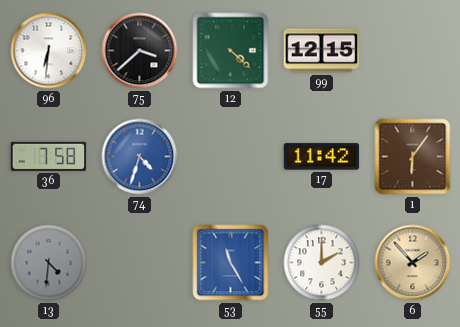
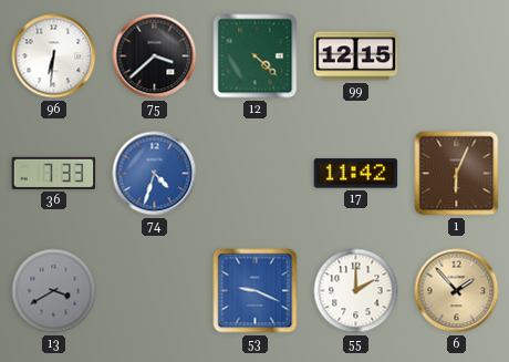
36: 7:58 -> 7:33
1: 6:06 -> 6:04
13: 4:31 -> 3:40
53: 11:25 -> 9:19
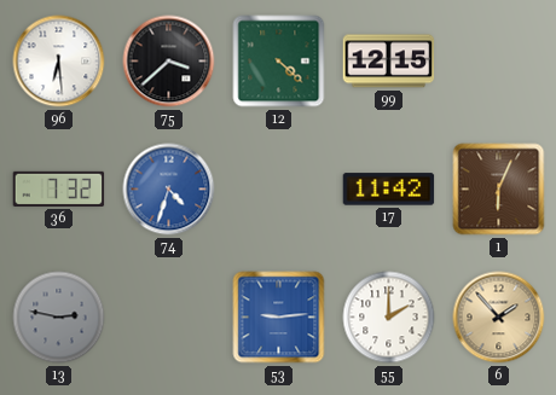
96: 6:31 -> 6:29
36: 7:33 -> 7:32
13: 3:40 -> 2:47
53: 9:19 -> 9:14
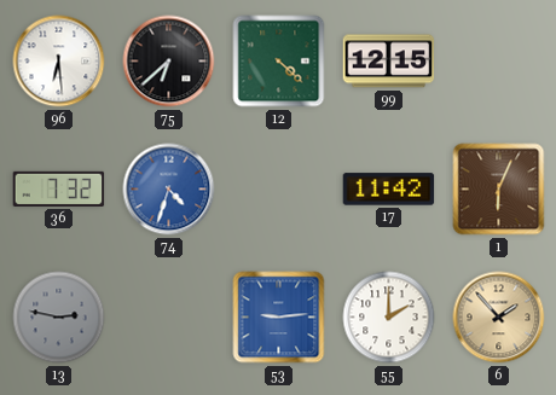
75: 3:38 -> 6:38
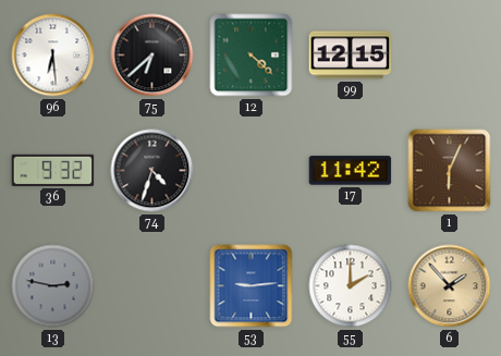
36: 7:32 -> 9:32
74 dial: blue -> black
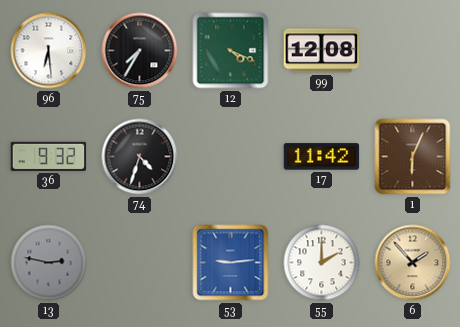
75: 6:38 -> 7:35
12: 4:22 -> 4:19
99: 12:15 -> 12:08
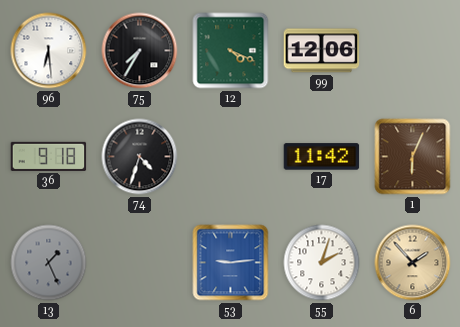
99: 12:08 -> 12:06
36: 9:32 -> 9:18
13: 2:47 -> 1:26
55: 2:00 -> 2:03
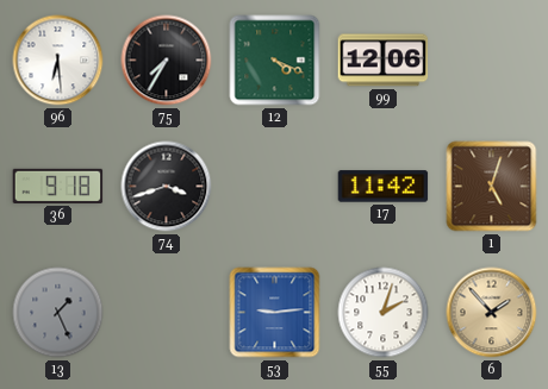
74: 4:33 -> 3:42
1: 6:04 -> 5:03
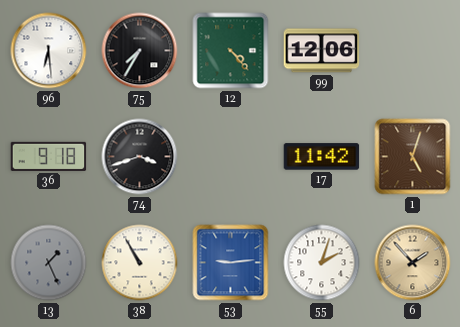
12: 4:19 -> 4:23
38: none -> 10:55
